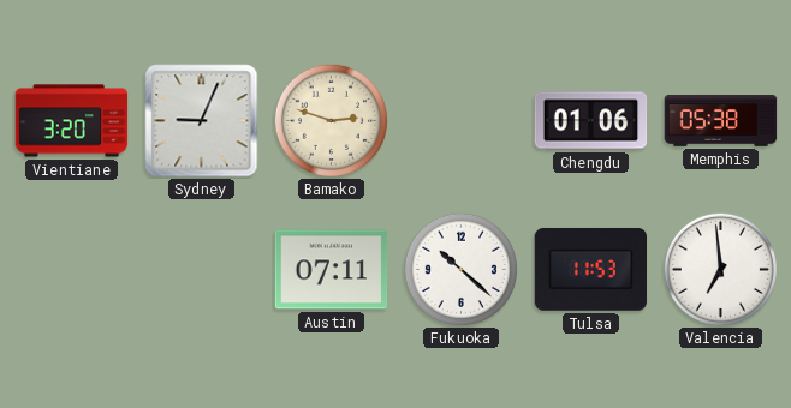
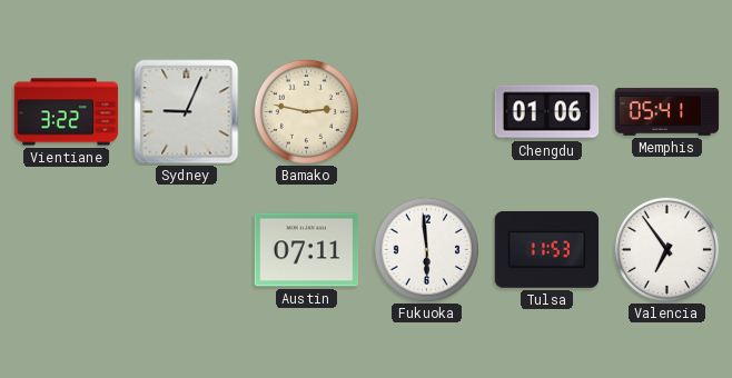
Vientiane: 3:20 -> 3:22
Bamako: 2:48 -> 2:47
Memphis: 05:38 -> 05:41
Fukuoka: 10:22 -> 5:59
Valencia: 6:59 -> 6:54
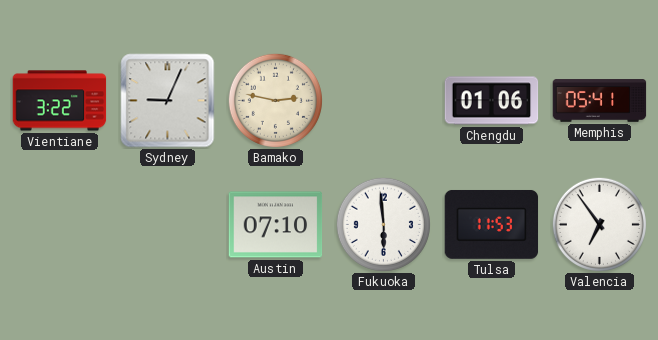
Austin: 07:11 -> 07:10
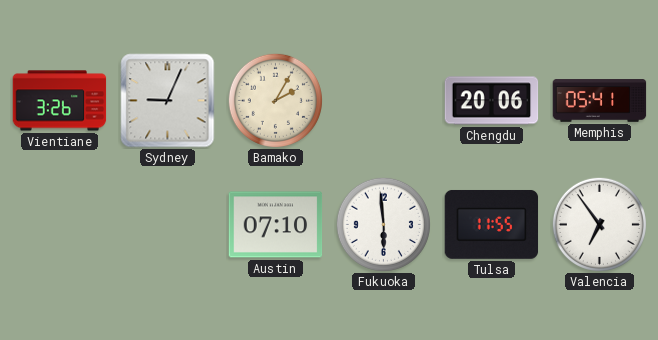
Vientiane: 3:22 -> 3:26
Bamako: 2:47 -> 2:05
Chengdu: 01:06 -> 20:06
Tulsa: 11:53 -> 11:55
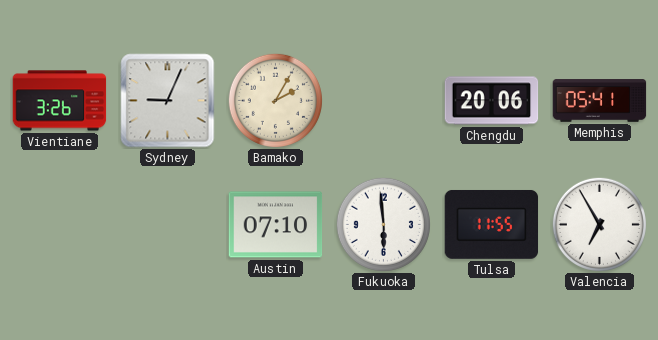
Valencia: 6:54 -> 6:55
